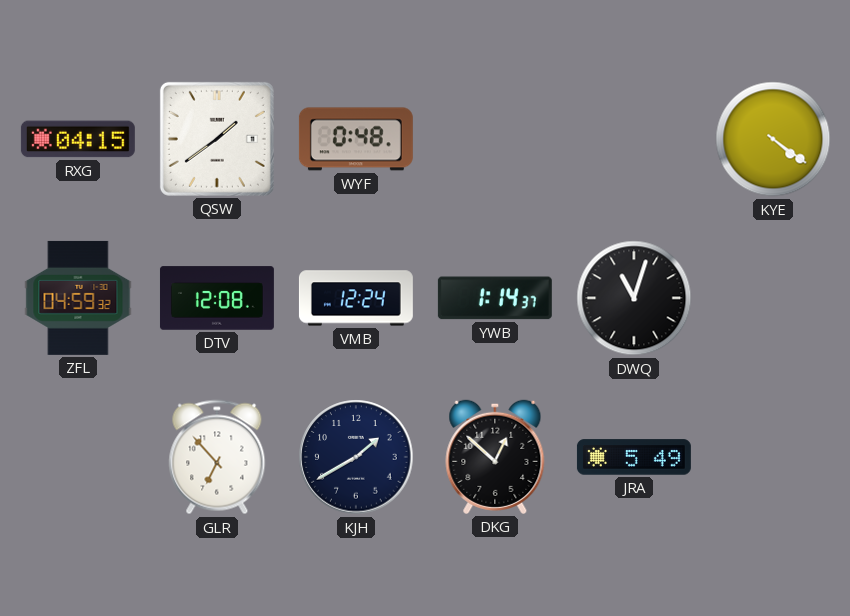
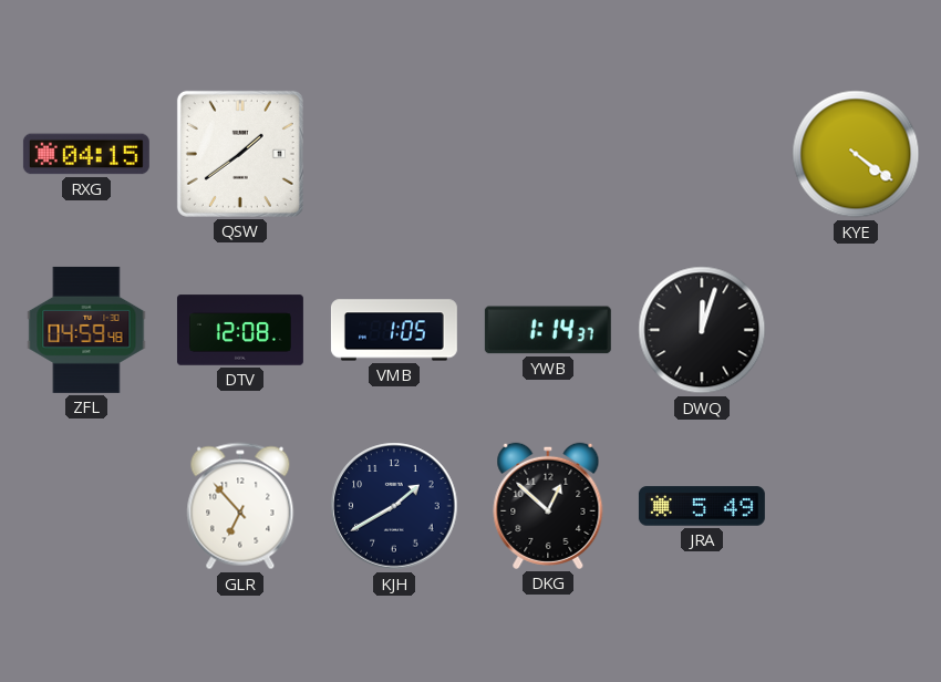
WYF: 0:48 -> none
ZFL: 04:59:32 -> 04:59:48
VMB: 12:24 -> 1:05
DWQ: 11:03 -> 12:03
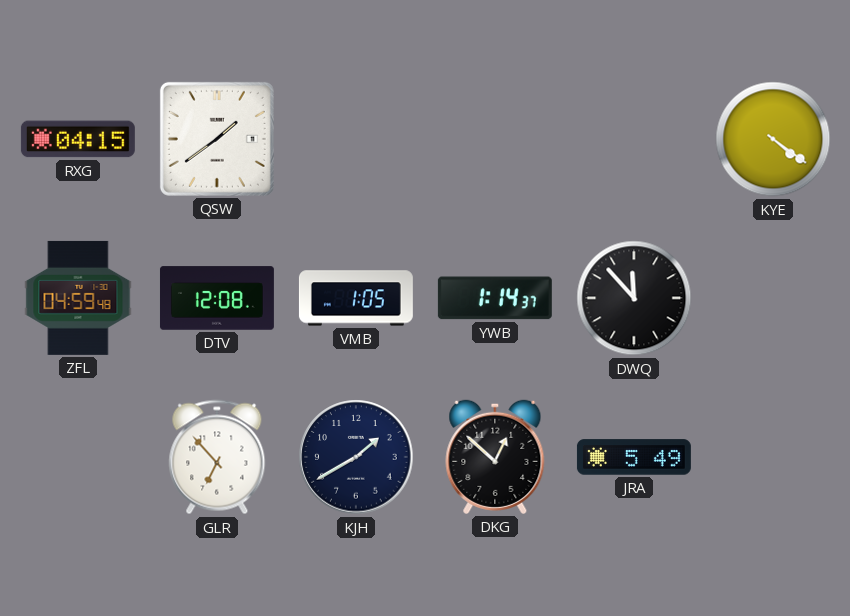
DWQ: 12:03 -> 11:53
